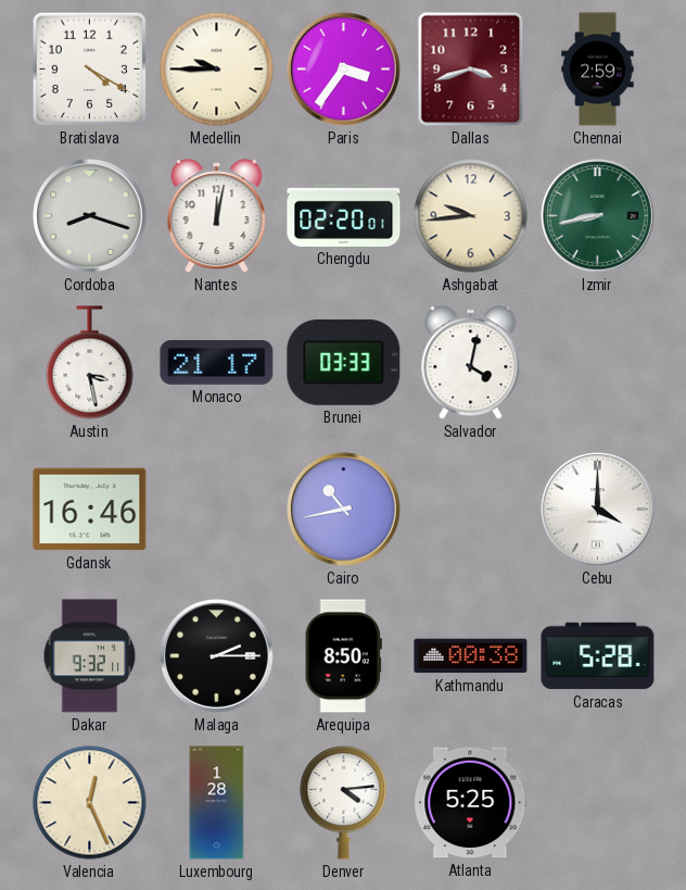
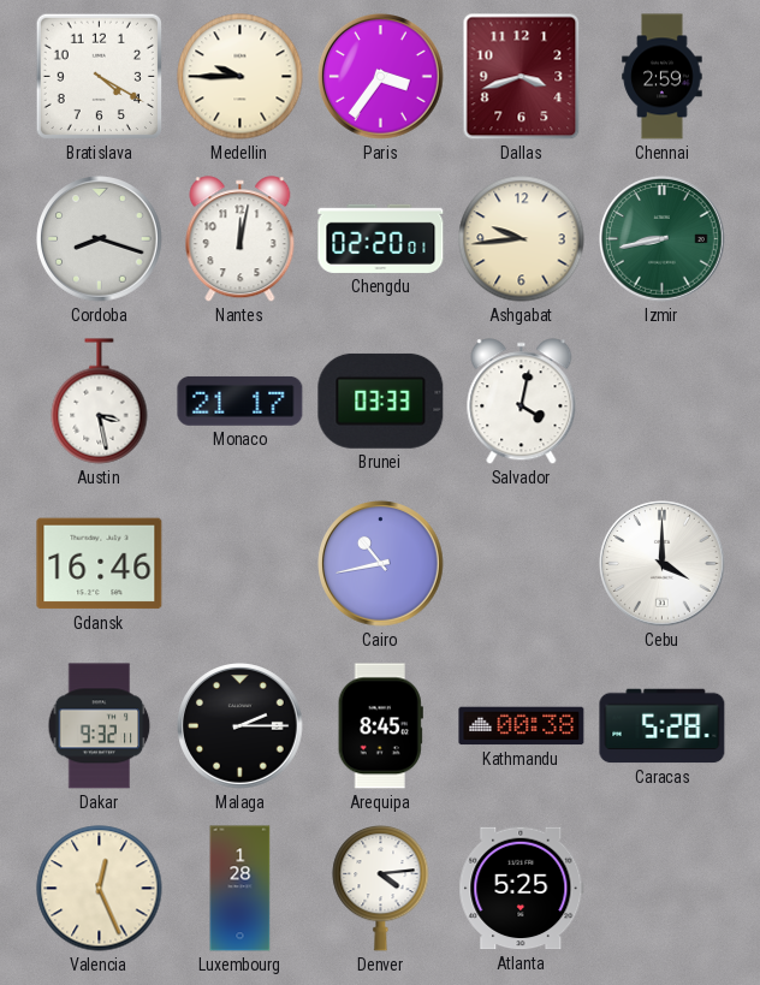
Arequipa: 8:50 -> 8:45
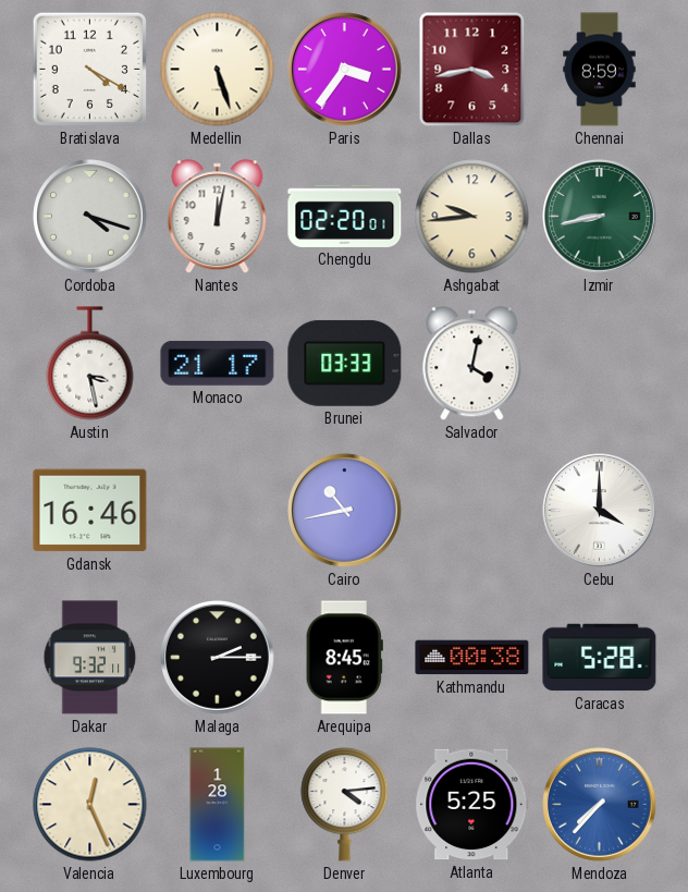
Medellin: 9:45 -> 5:27
Dallas: 3:42 -> 3:43
Chennai: 2:59 -> 8:59
Cordoba: 8:18 -> 4:18
Mendoza: none -> 7:37
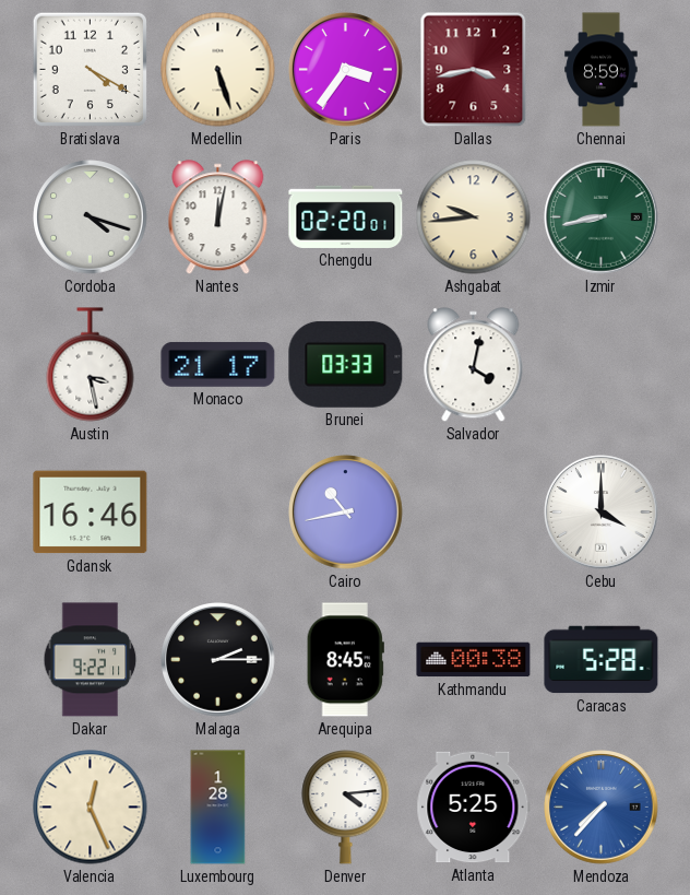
Dakar: 9:32 -> 9:22
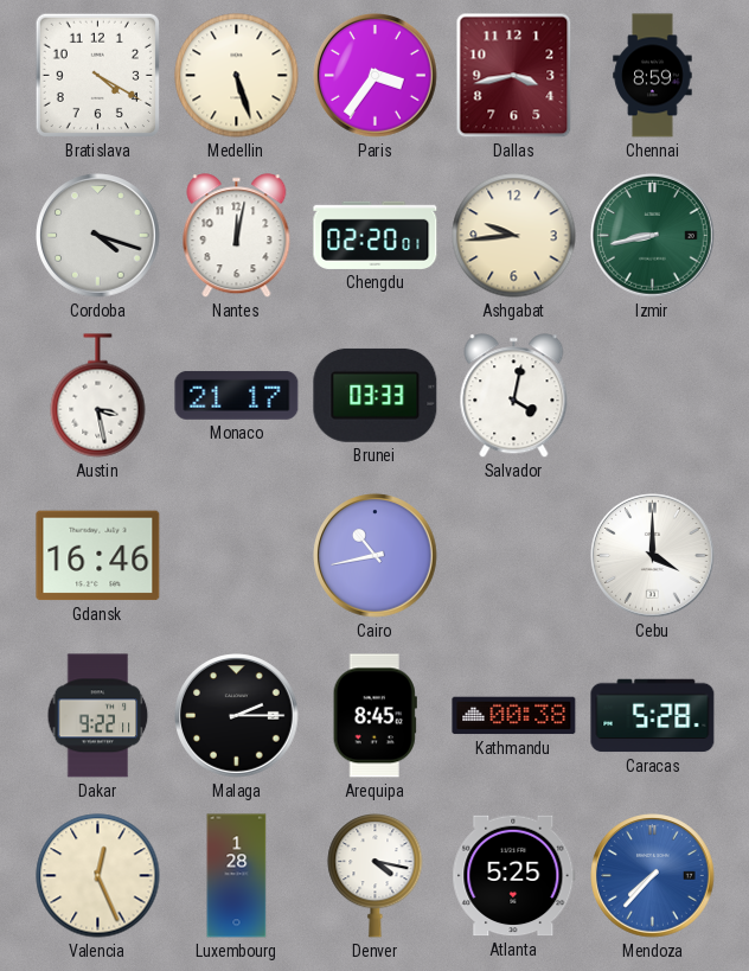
Denver: 4:14 -> 4:17
